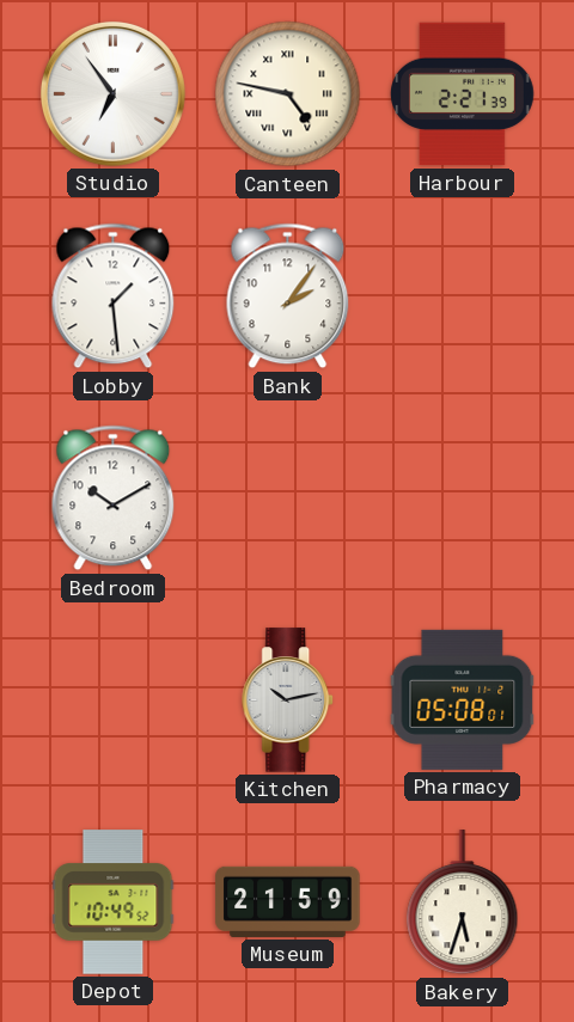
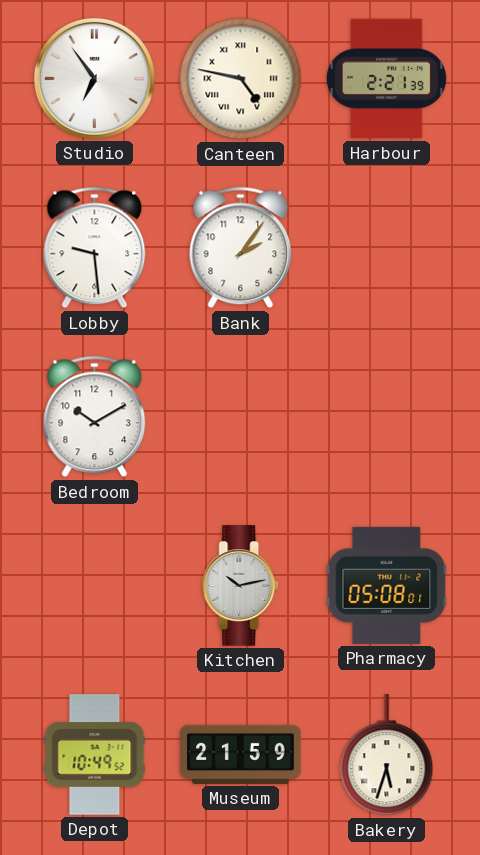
Lobby: 1:29 -> 9:29
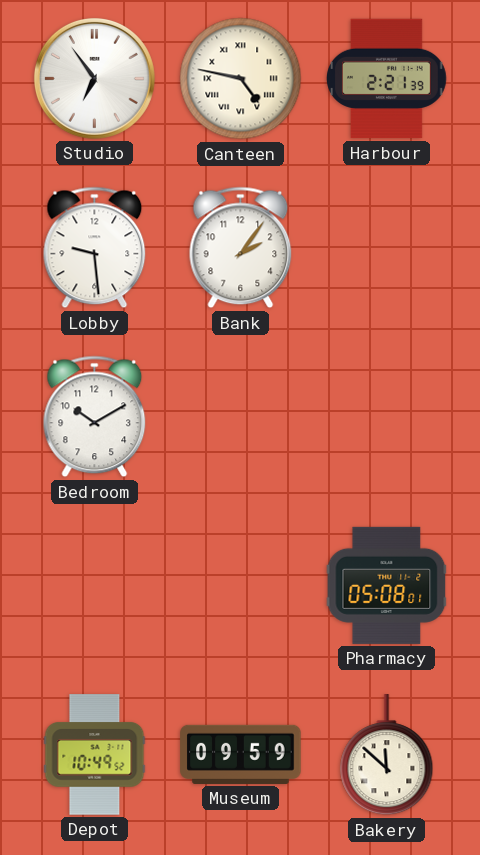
Kitchen: 10:13 -> none
Museum: 21:59 -> 09:59
Bakery: 5:33 -> 11:52
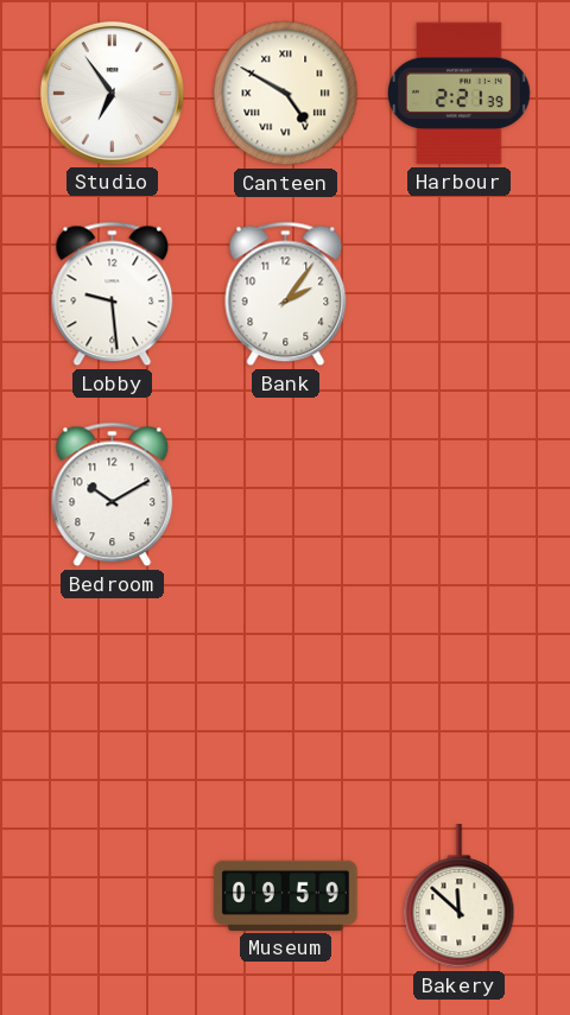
Canteen: 4:47 -> 4:50
Pharmacy: 05:08 -> none
Depot: 10:49 -> none
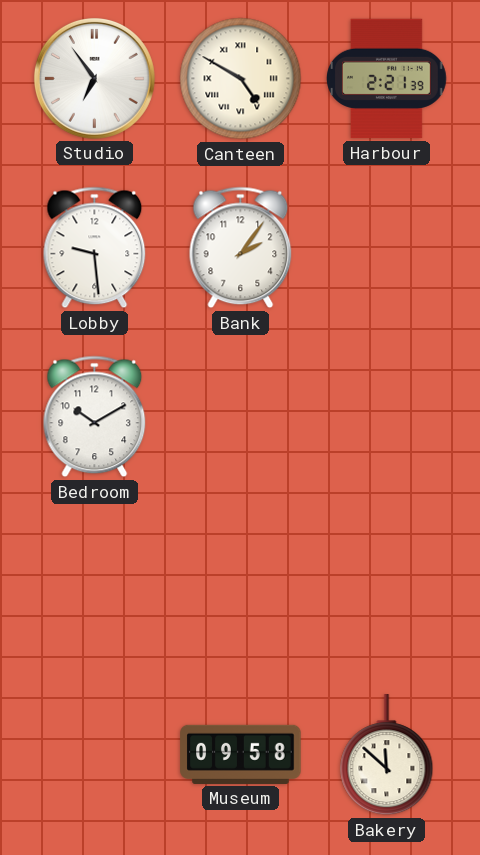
Museum: 09:59 -> 09:58
